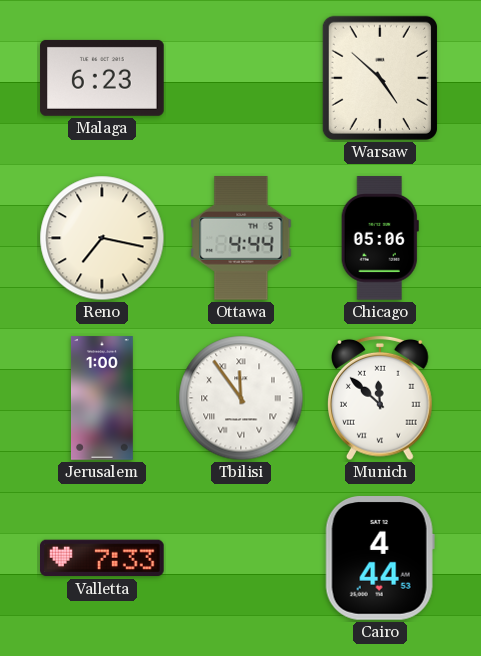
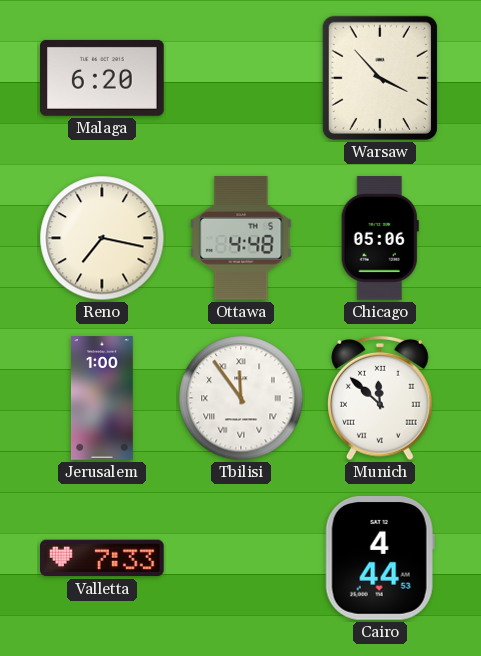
Malaga: 6:23 -> 6:20
Warsaw: 4:52 -> 3:53
Ottawa: 4:44 -> 4:48
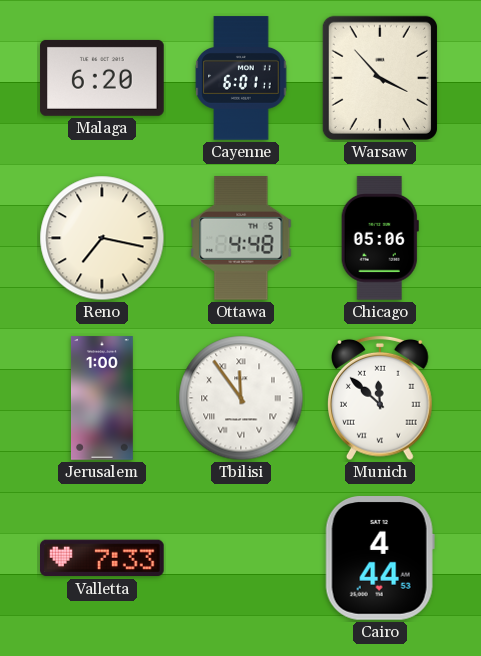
Cayenne: none -> 6:01
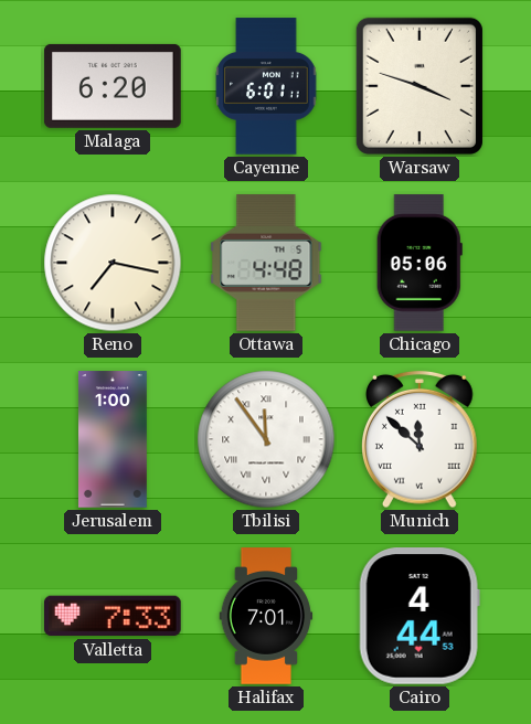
Warsaw: 3:53 -> 3:48
Halifax: none -> 7:01
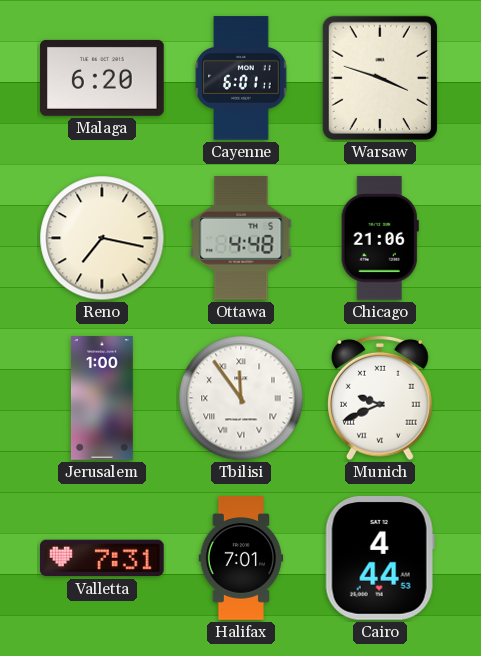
Chicago: 05:06 -> 21:06
Munich: 11:52 -> 9:41
Valletta: 7:33 -> 7:31
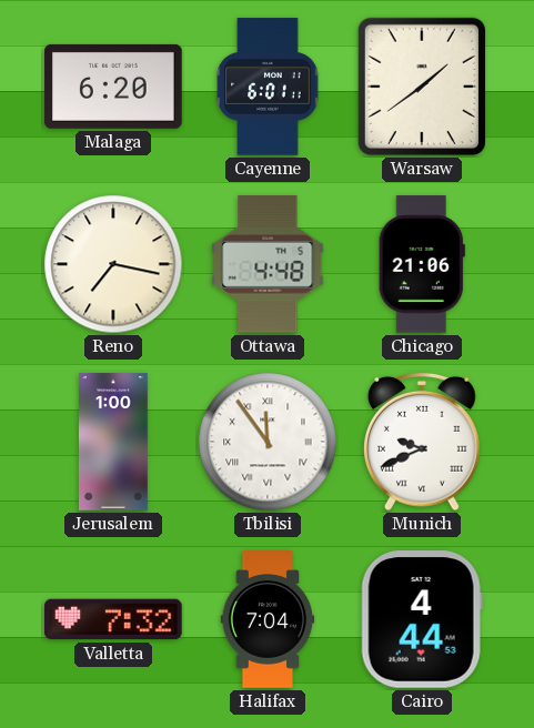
Warsaw: 3:48 -> 1:39
Valletta: 7:31 -> 7:32
Halifax: 7:01 -> 7:04
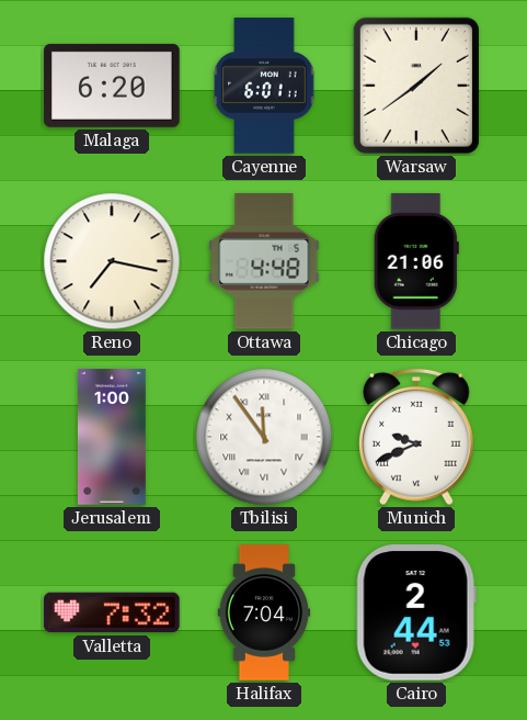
Cairo: 4:44 -> 2:44
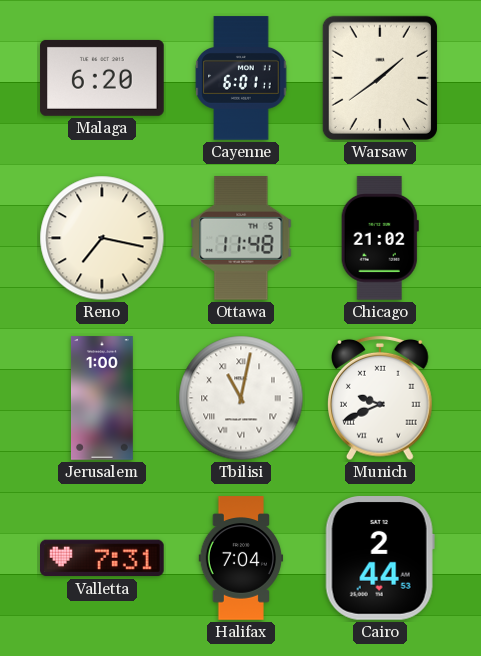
Ottawa: 4:48 -> 11:48
Chicago: 21:06 -> 21:02
Tbilisi: 11:54 -> 11:02
Valletta: 7:32 -> 7:31
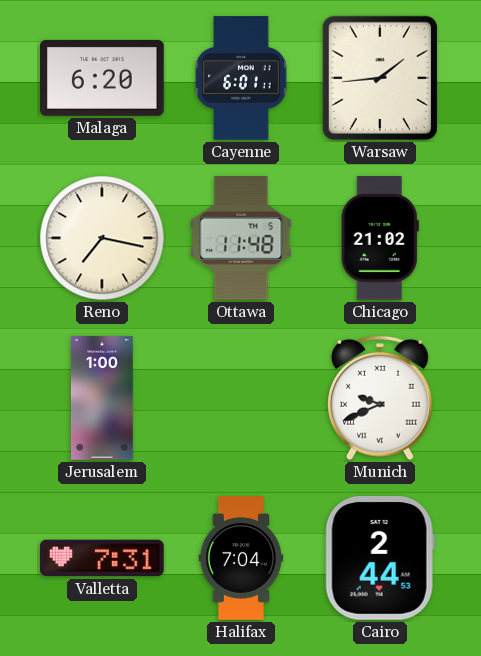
Warsaw: 1:39 -> 1:44
Tbilisi: 11:02 -> none
